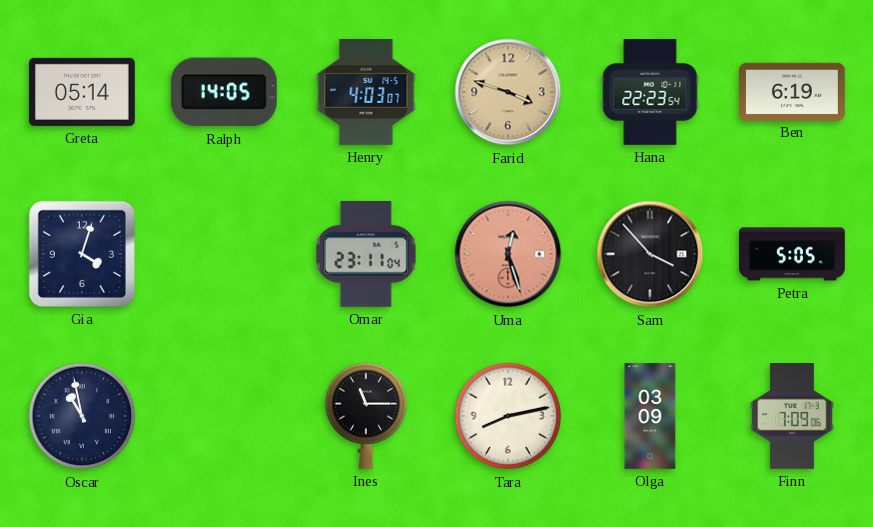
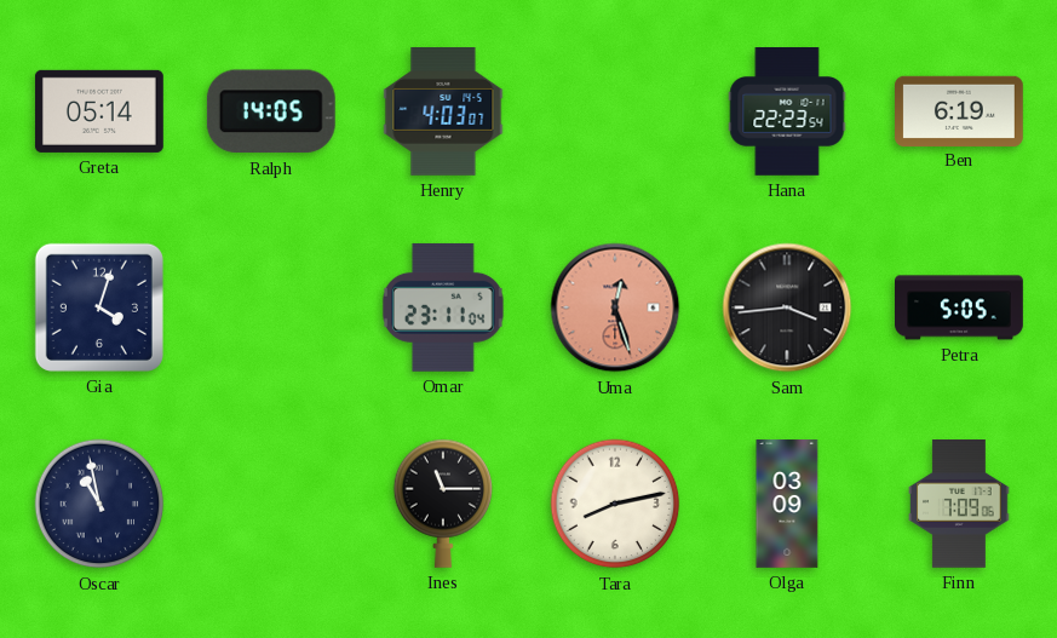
Farid: 3:48 -> none
Sam: 3:53 -> 3:44
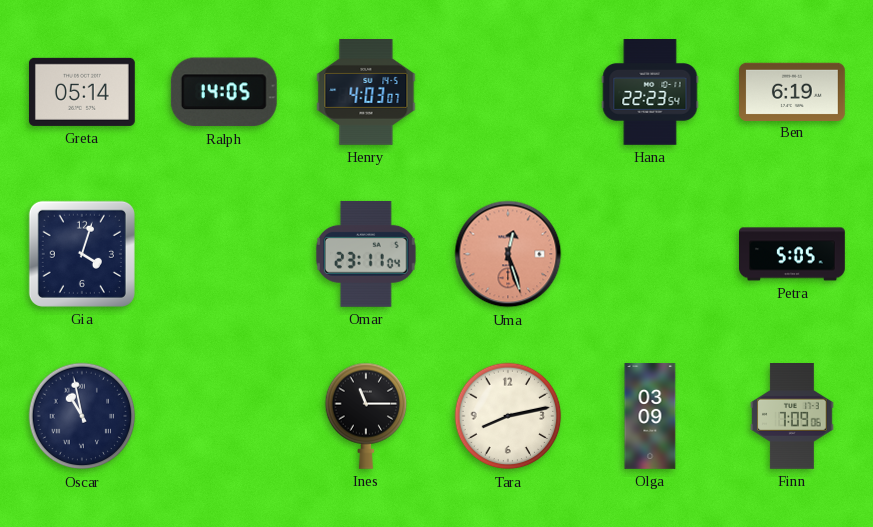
Sam: 3:44 -> none
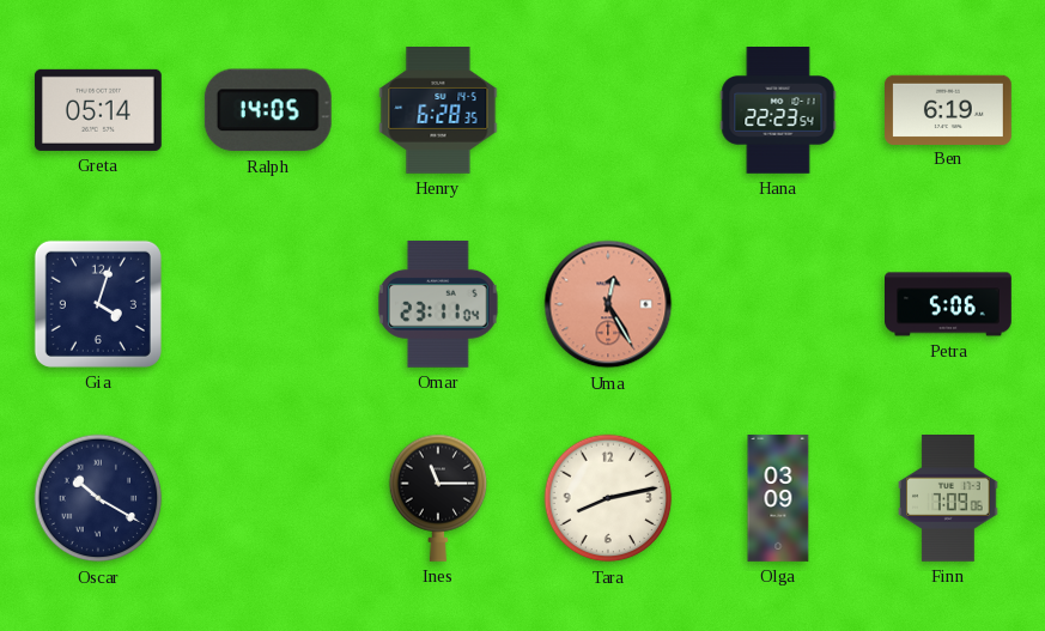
Henry: 4:03 -> 6:28
Uma: 12:27 -> 12:25
Petra: 5:05 -> 5:06
Oscar: 10:58 -> 10:20
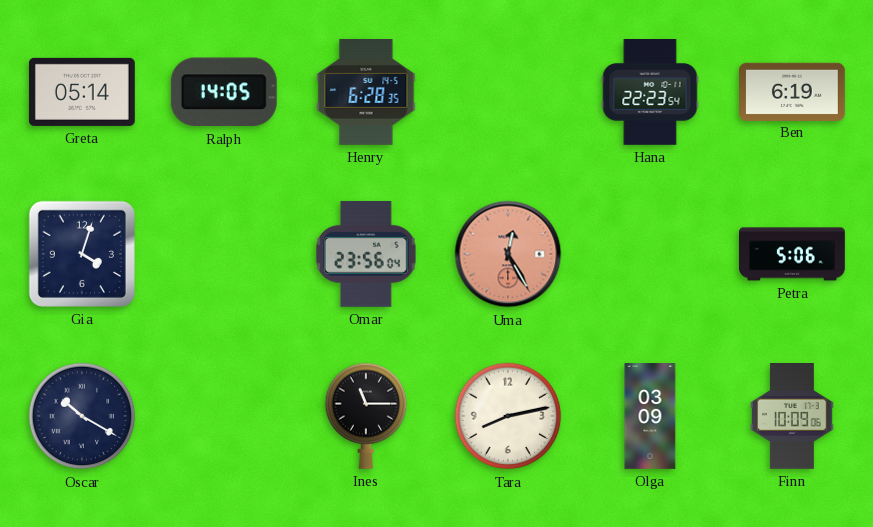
Omar: 23:11 -> 23:56
Finn: 7:09 -> 10:09
